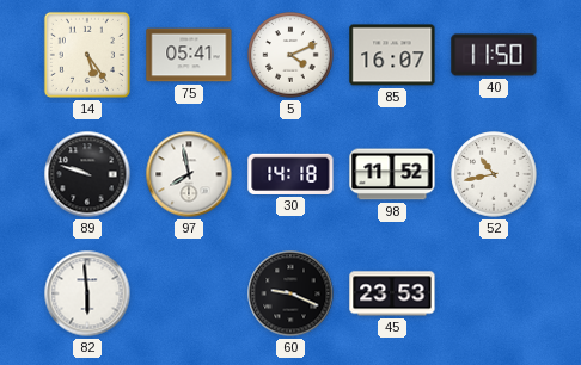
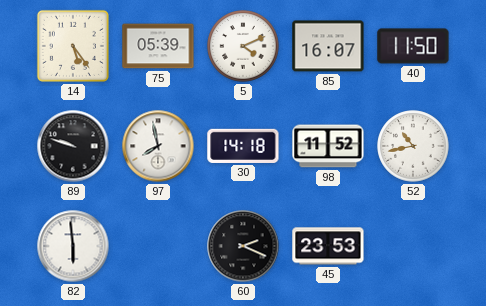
75: 05:41 -> 05:39
60: 9:19 -> 2:19
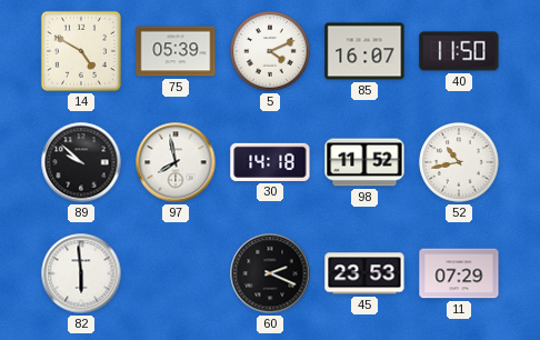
14: 5:24 -> 4:50
89: 9:48 -> 9:52
11: none -> 07:29
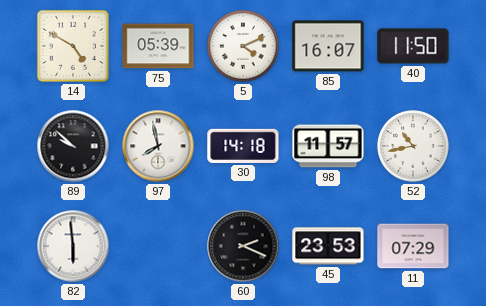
98: 11:52 -> 11:57
